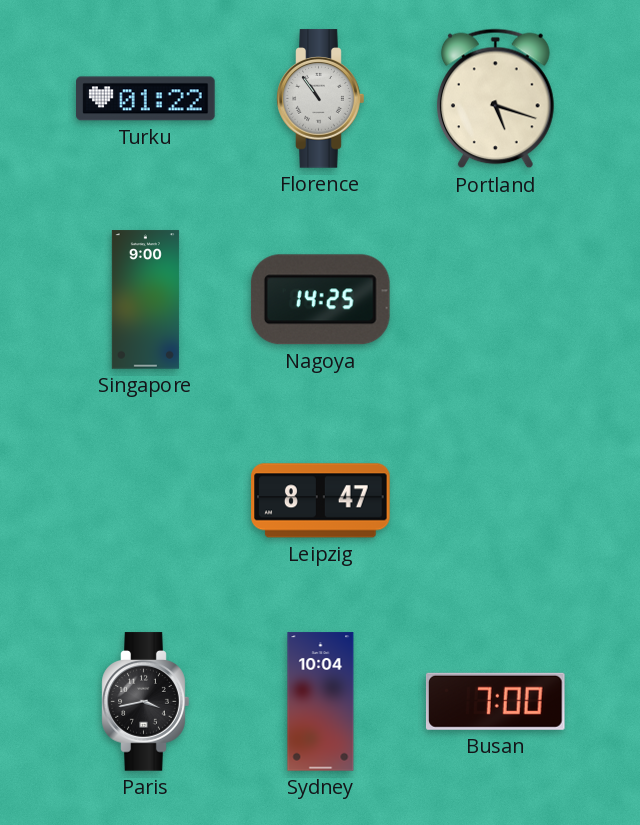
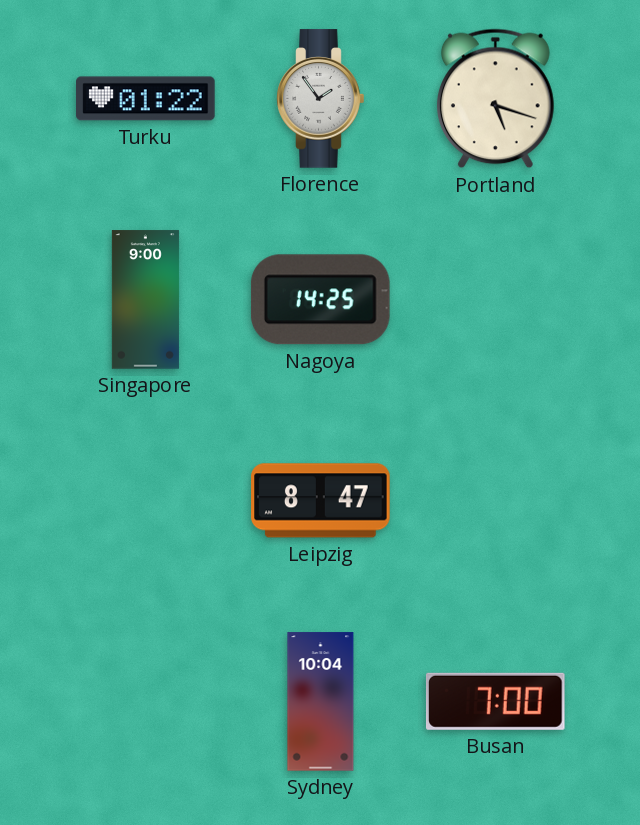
Florence: 10:54 -> 1:54
Paris: 3:43 -> none
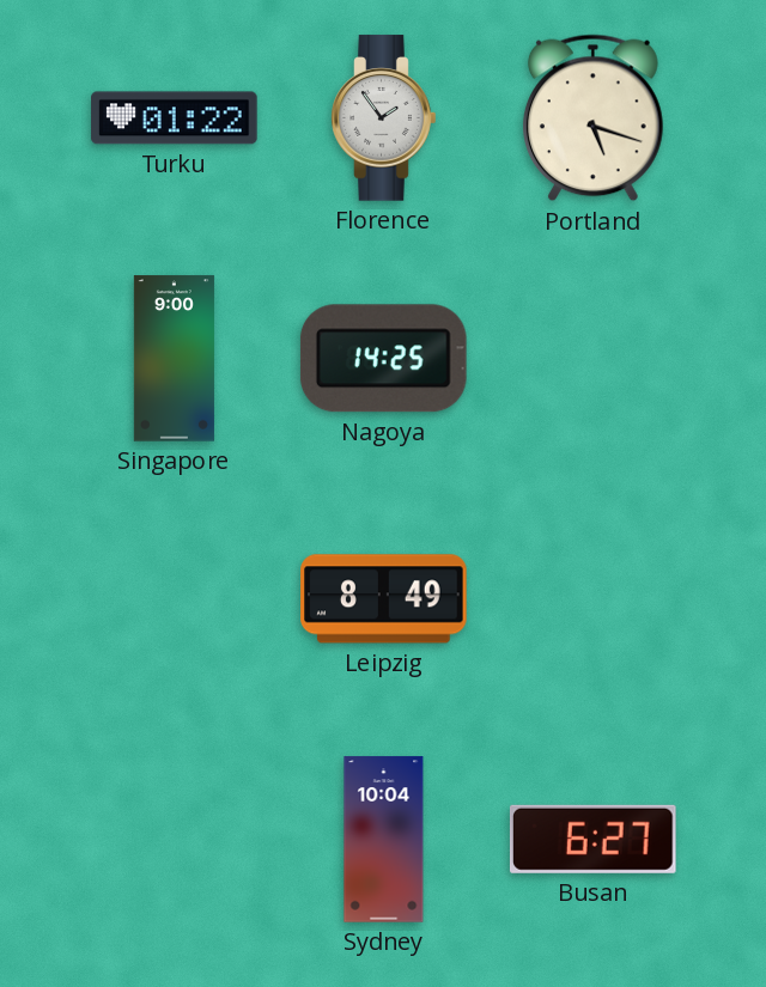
Leipzig: 8:47 -> 8:49
Busan: 7:00 -> 6:27
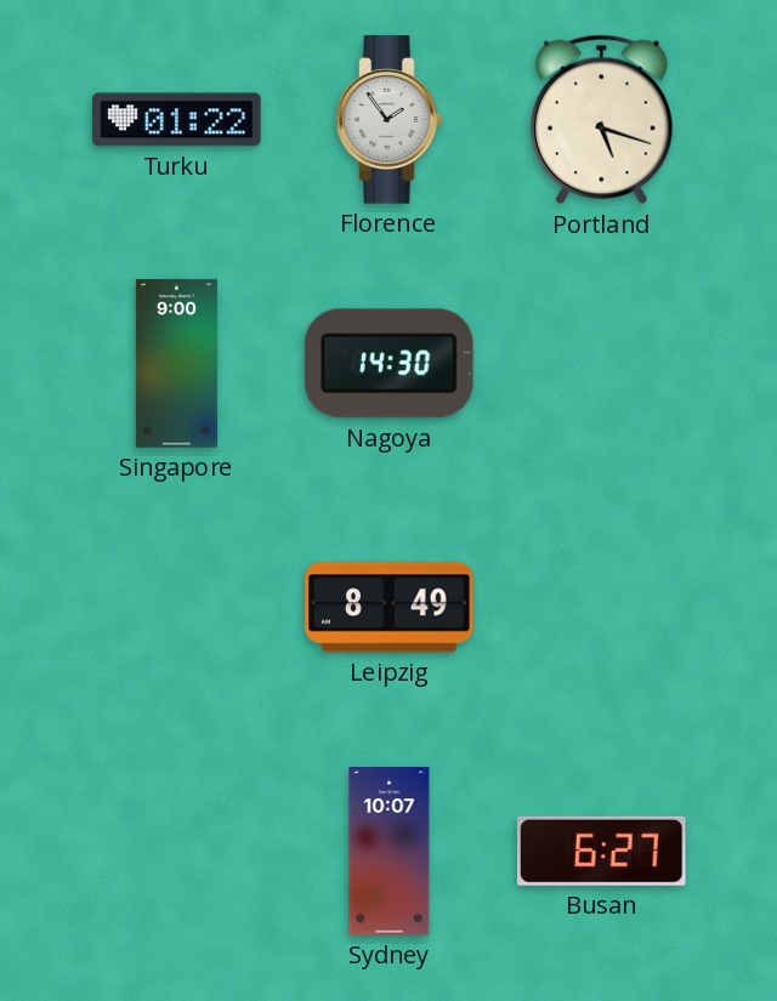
Nagoya: 14:25 -> 14:30
Sydney: 10:04 -> 10:07
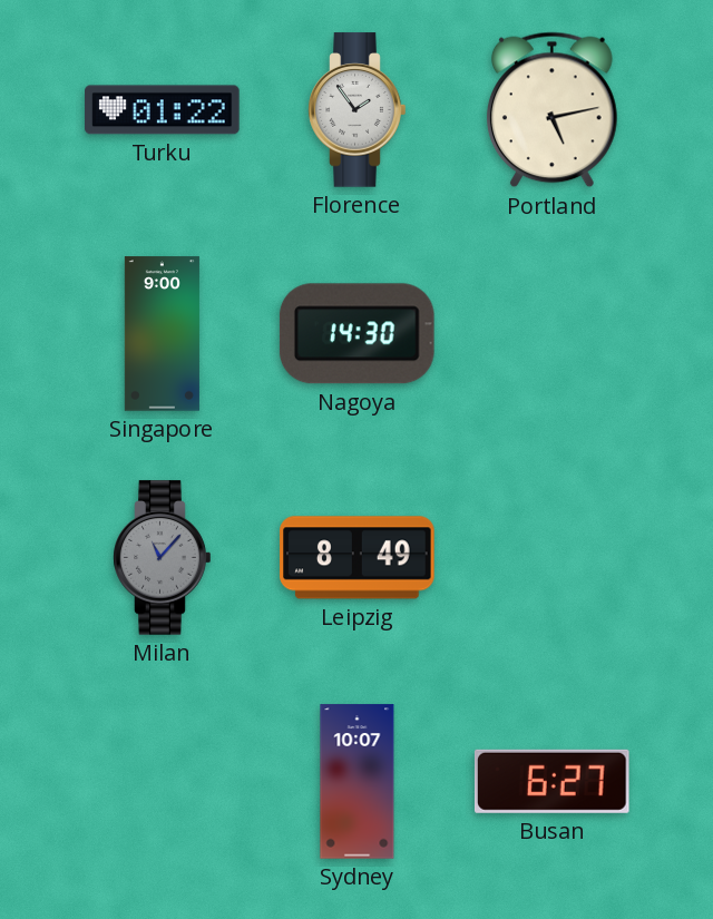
Portland: 5:18 -> 5:13
Milan: none -> 11:07
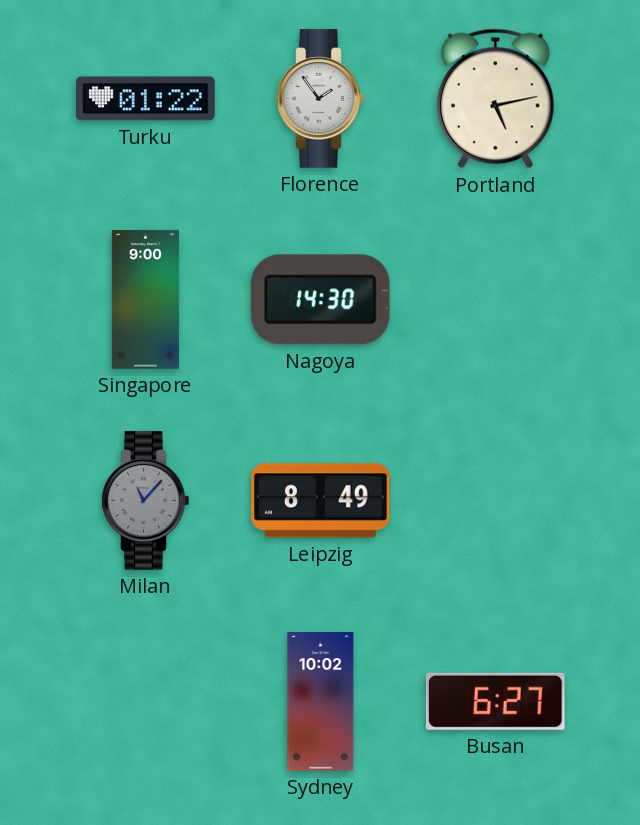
Sydney: 10:07 -> 10:02
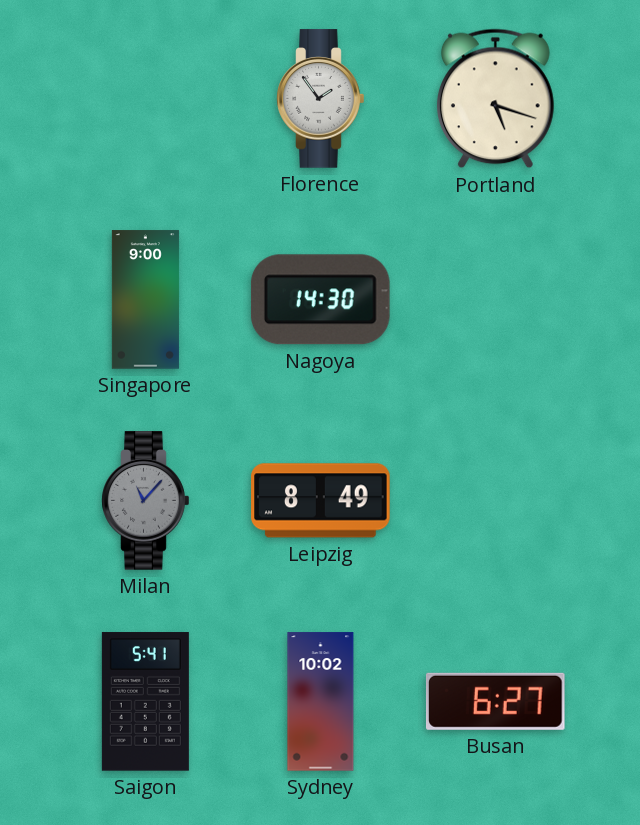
Turku: 01:22 -> none
Portland: 5:13 -> 5:18
Saigon: none -> 5:41
